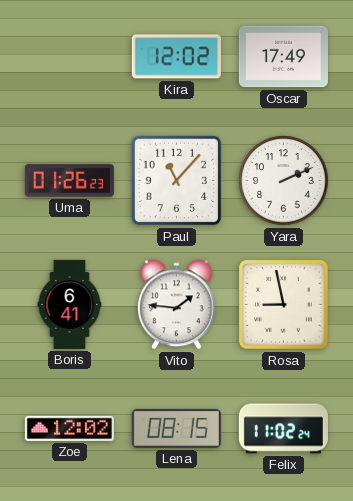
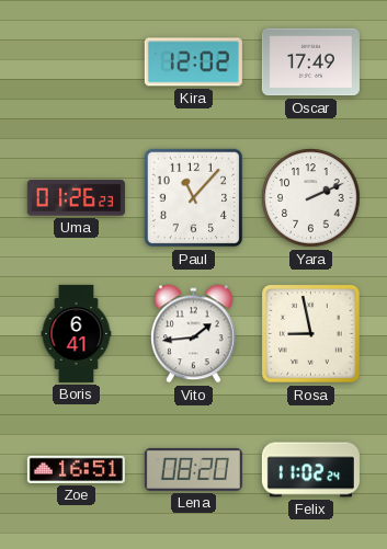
Vito: 1:46 -> 1:44
Zoe: 12:02 -> 16:51
Lena: 08:15 -> 08:20
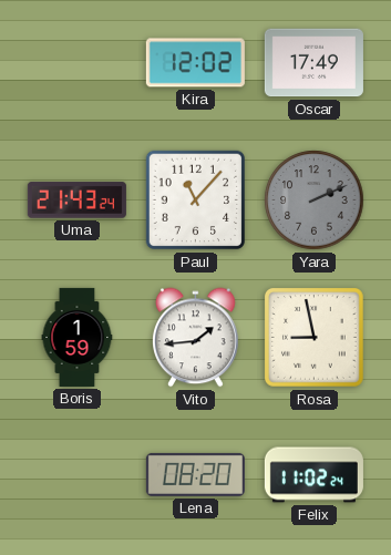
Uma: 01:26 -> 21:43
Yara dial: white -> grey
Boris: 6:41 -> 1:59
Zoe: 16:51 -> none
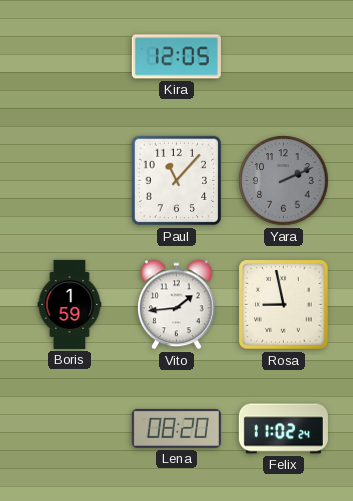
Kira: 12:02 -> 12:05
Oscar: 17:49 -> none
Uma: 21:43 -> none
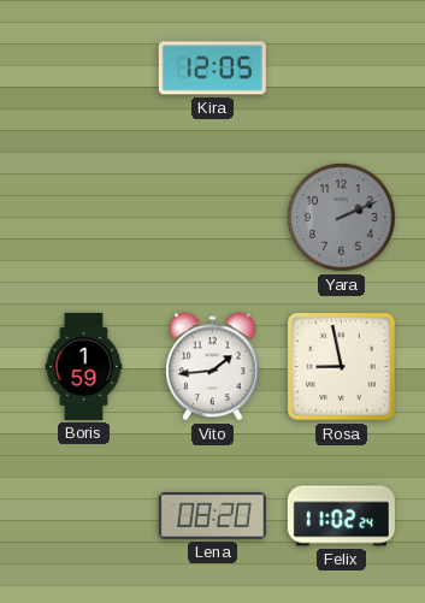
Paul: 11:07 -> none
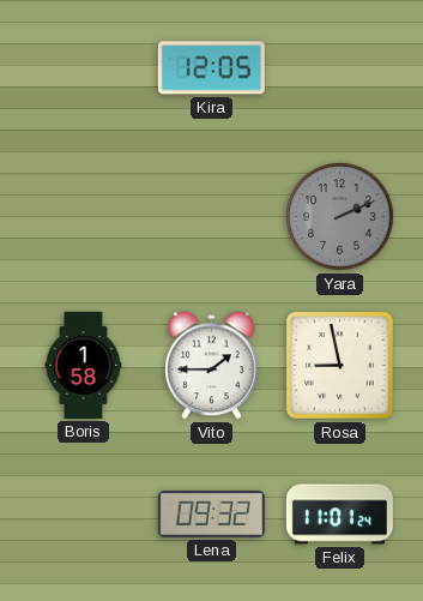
Boris: 1:59 -> 1:58
Vito: 1:44 -> 1:45
Lena: 08:20 -> 09:32
Felix: 11:02 -> 11:01
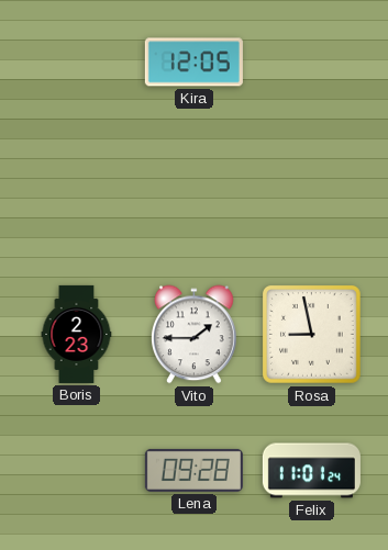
Yara: 2:11 -> none
Boris: 1:58 -> 2:23
Lena: 09:32 -> 09:28
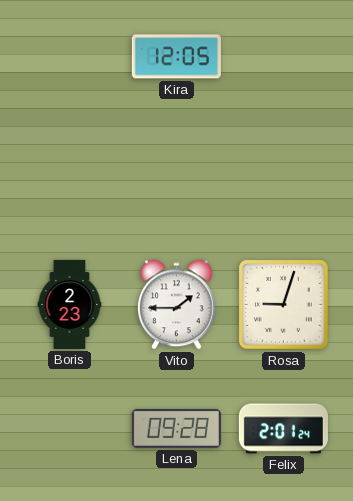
Rosa: 8:58 -> 9:03
Felix: 11:01 -> 2:01
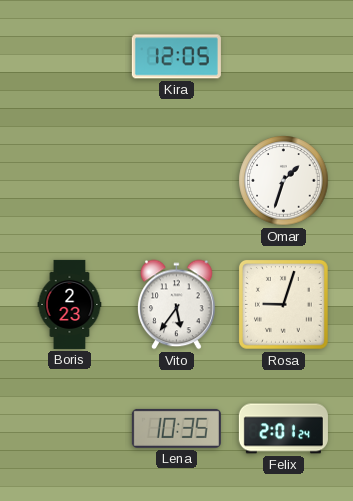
Omar: none -> 1:33
Vito: 1:45 -> 5:36
Lena: 09:28 -> 10:35
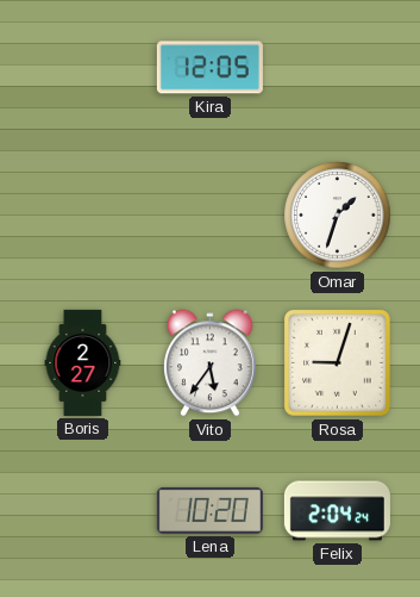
Boris: 2:23 -> 2:27
Lena: 10:35 -> 10:20
Felix: 2:01 -> 2:04
